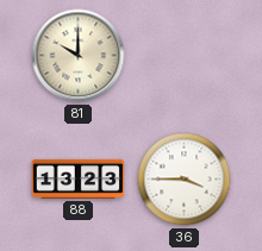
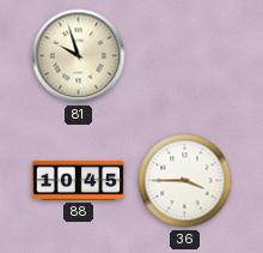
81: 10:00 -> 9:57
88: 13:23 -> 10:45
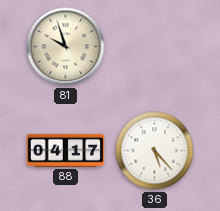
88: 10:45 -> 04:17
36: 3:45 -> 5:23
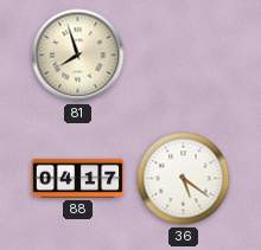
81: 9:57 -> 7:57
36: 5:23 -> 5:21
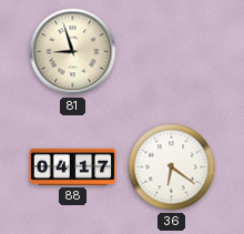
81: 7:57 -> 8:57
36: 5:21 -> 6:21
